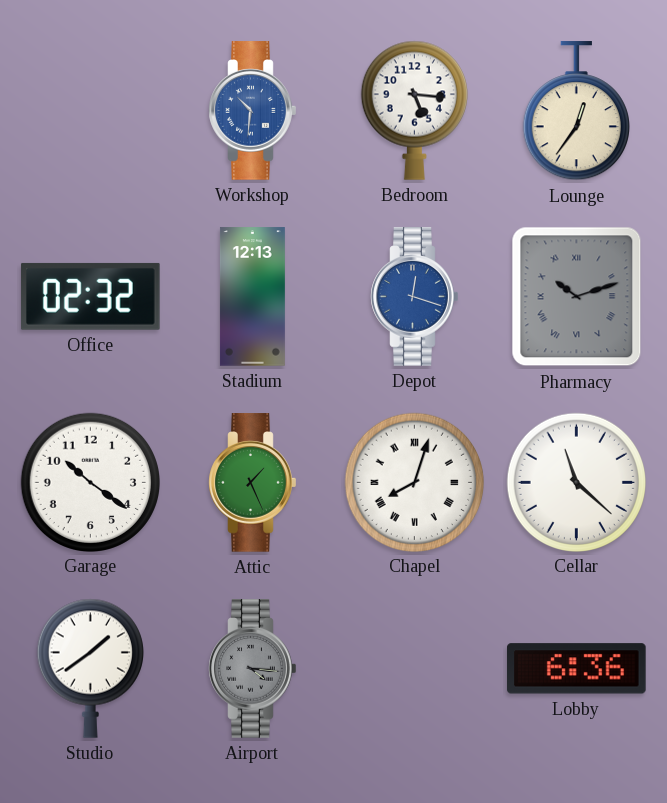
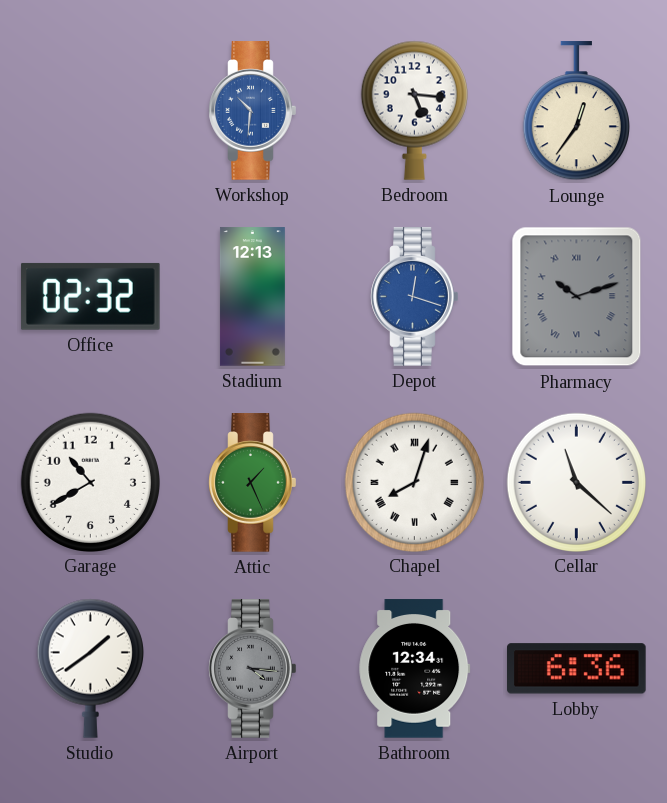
Garage: 10:21 -> 10:40
Bathroom: none -> 12:34
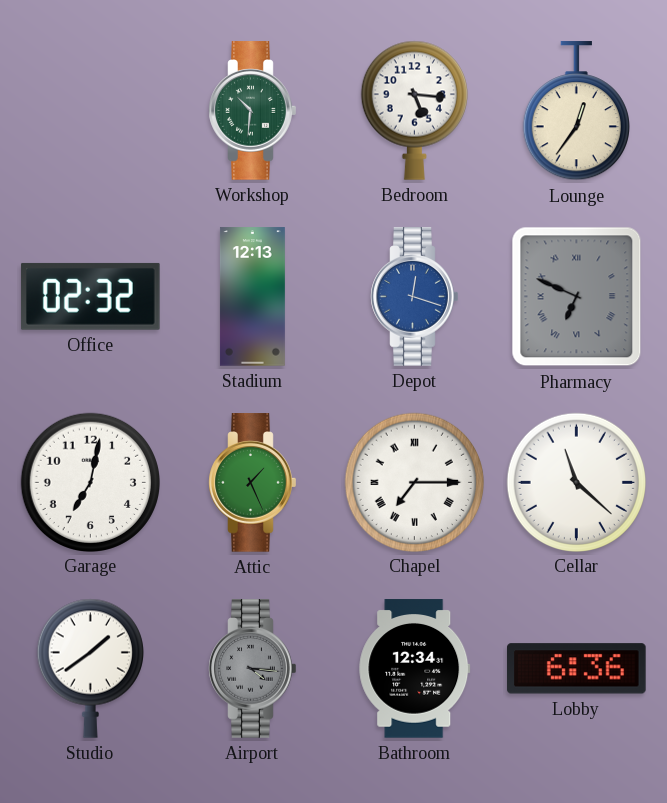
Workshop dial: blue -> green
Pharmacy: 10:12 -> 6:49
Garage: 10:40 -> 7:02
Chapel: 8:03 -> 7:15
